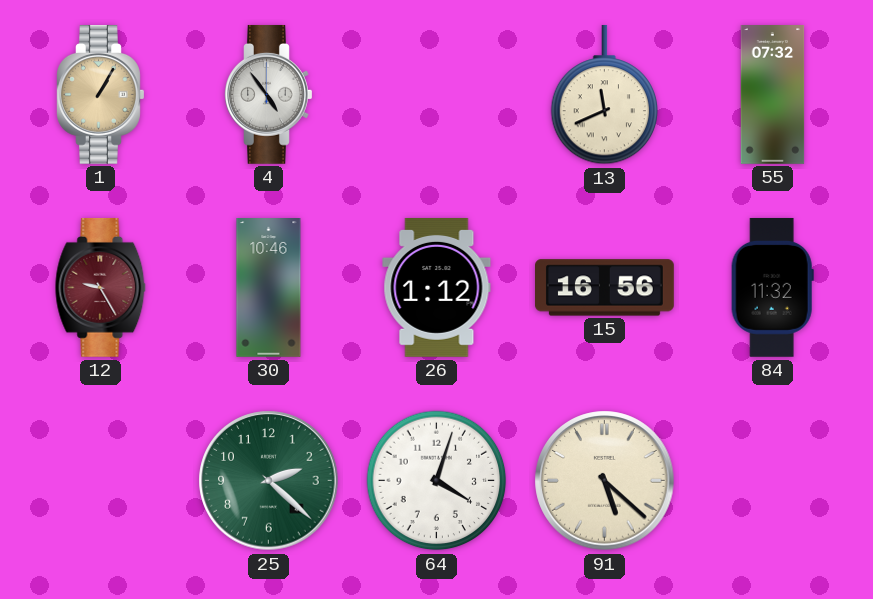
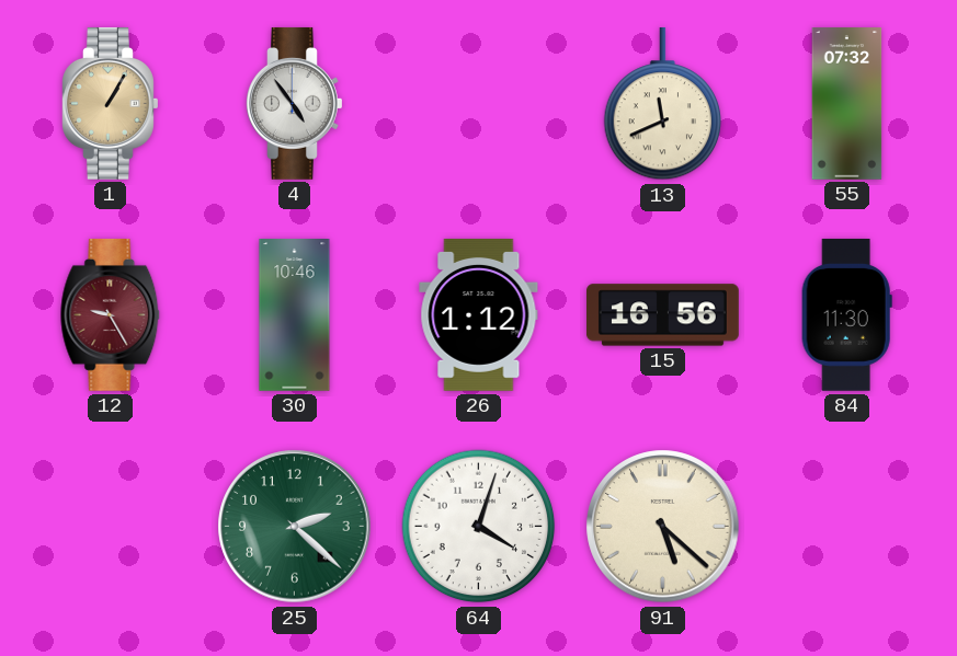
84: 11:32 -> 11:30
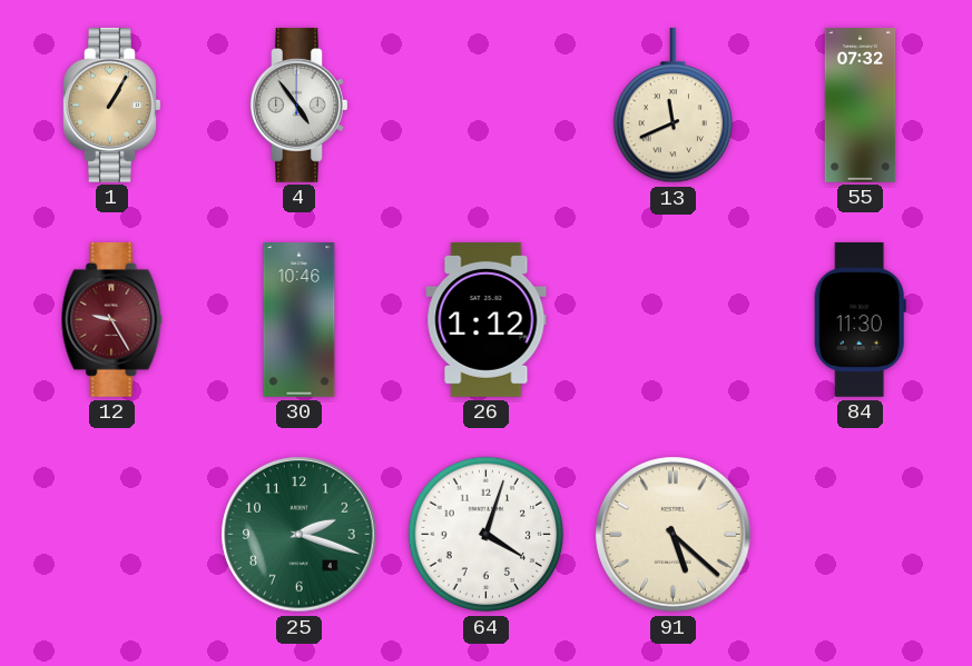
15: 16:56 -> none
25: 2:22 -> 2:18
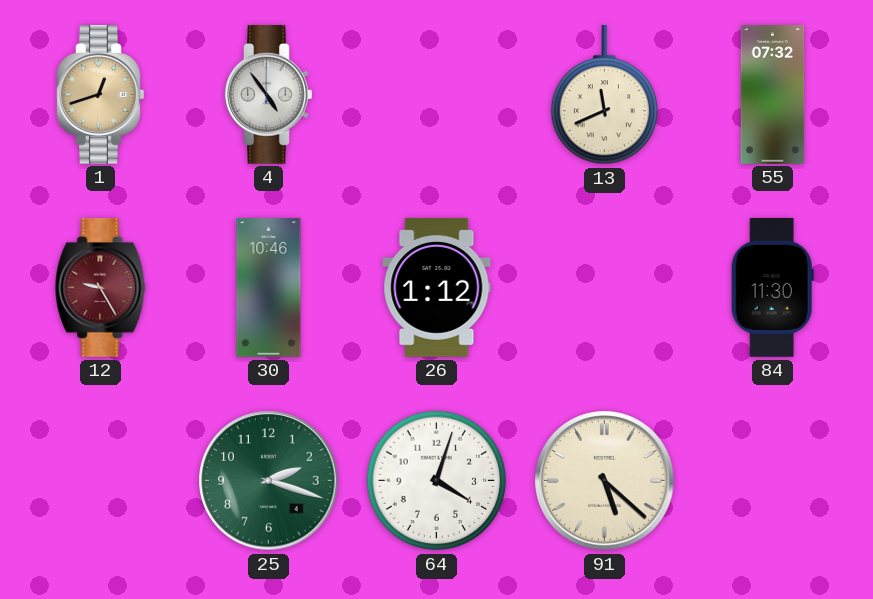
1: 1:05 -> 12:42
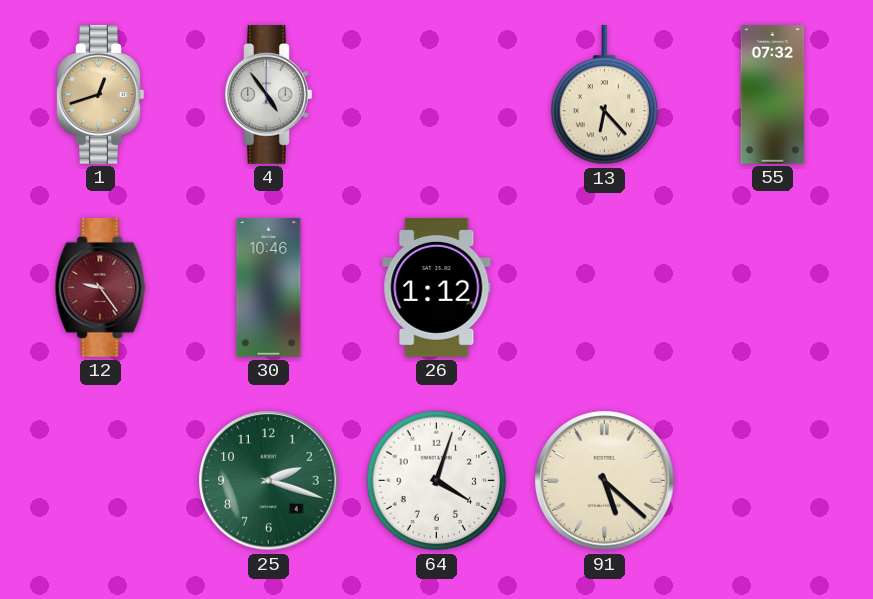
13: 11:41 -> 6:23
12: 9:25 -> 9:24
84: 11:30 -> none
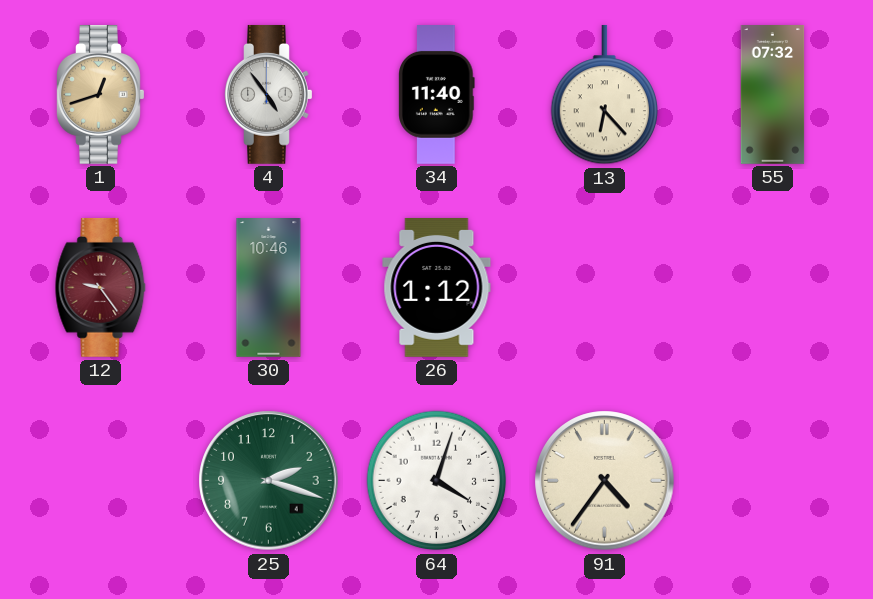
34: none -> 11:40
91: 5:22 -> 4:36
